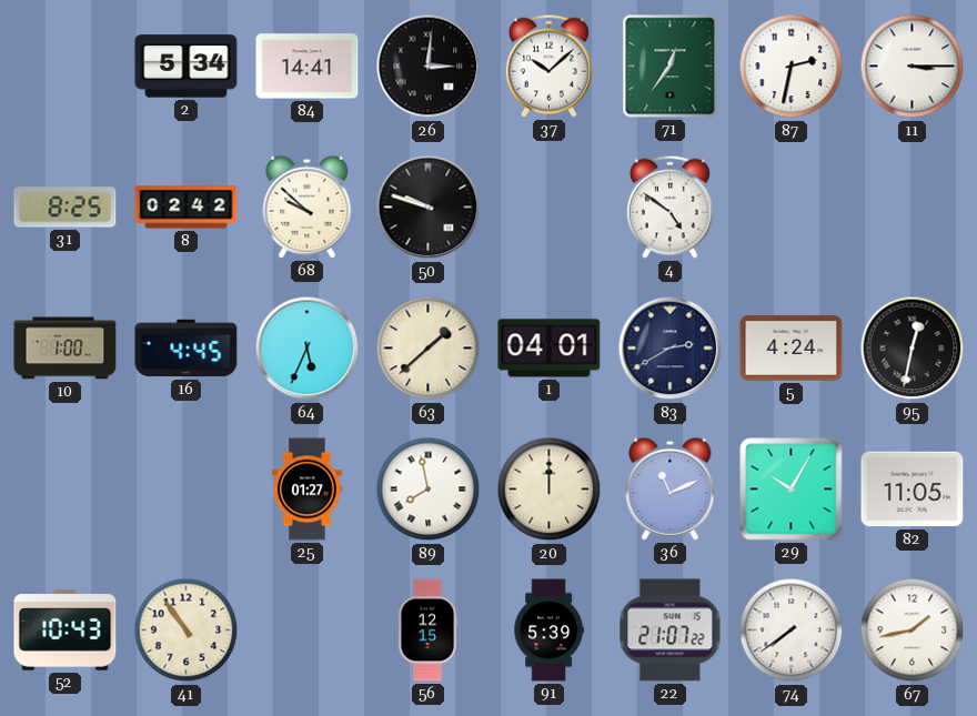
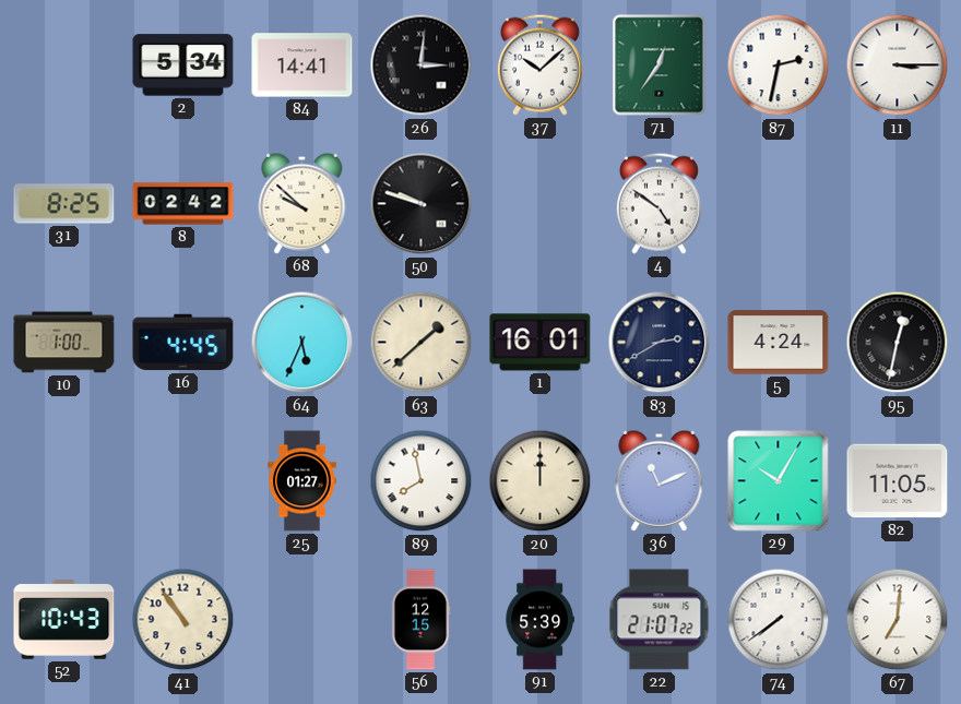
1: 04:01 -> 16:01
67: 1:43 -> 7:01
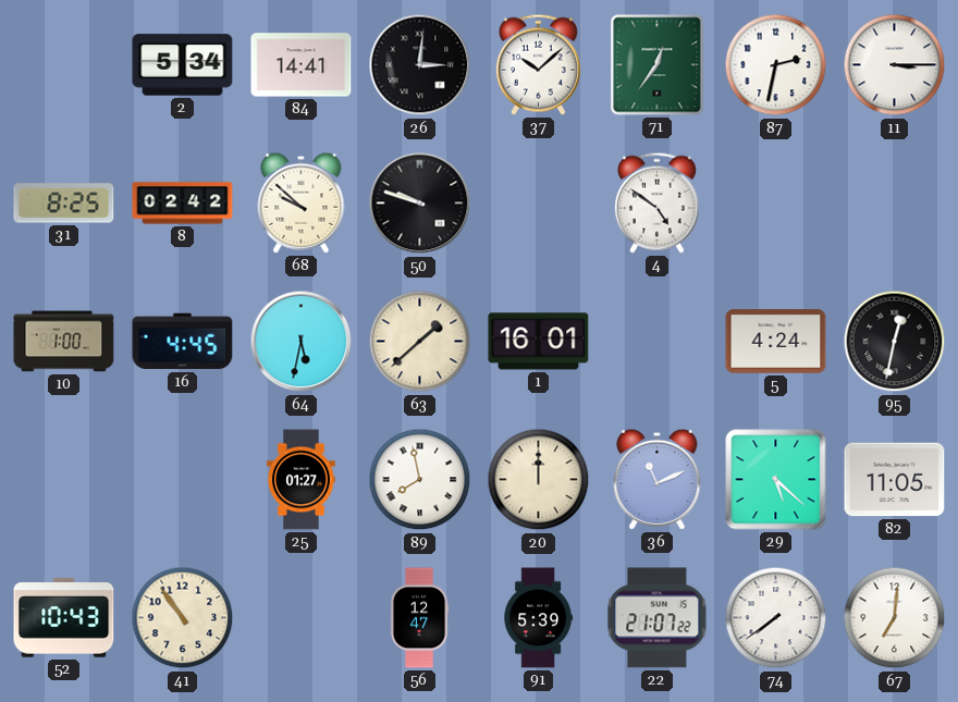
64: 5:34 -> 5:32
83: 2:40 -> none
29: 10:05 -> 5:22
56: 12:15 -> 12:47
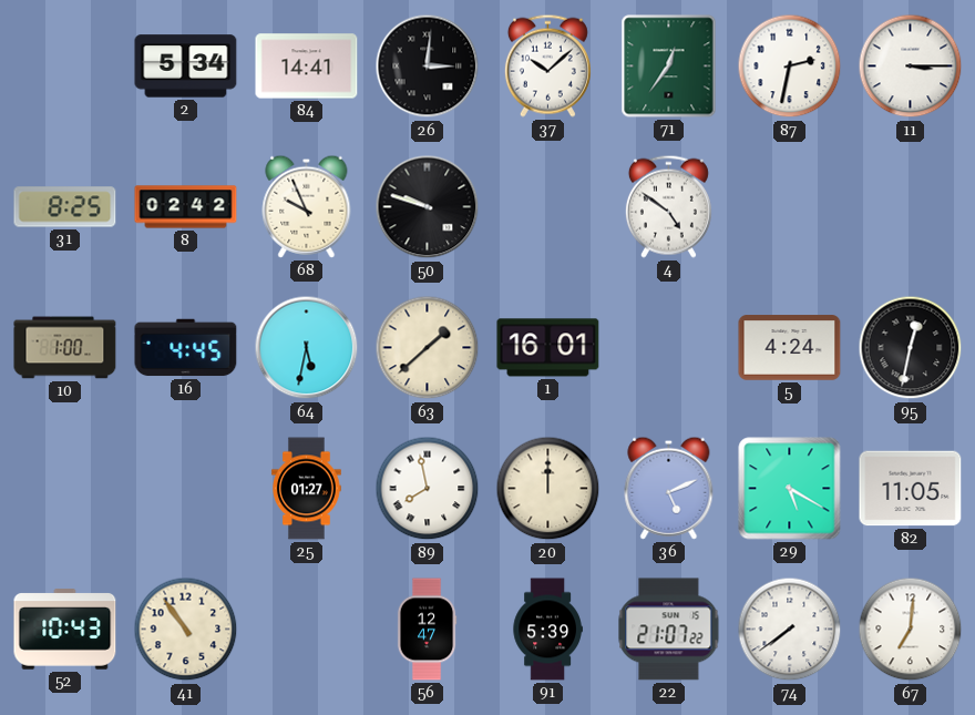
68: 9:52 -> 9:56
36: 11:11 -> 5:11
29: 5:22 -> 5:20
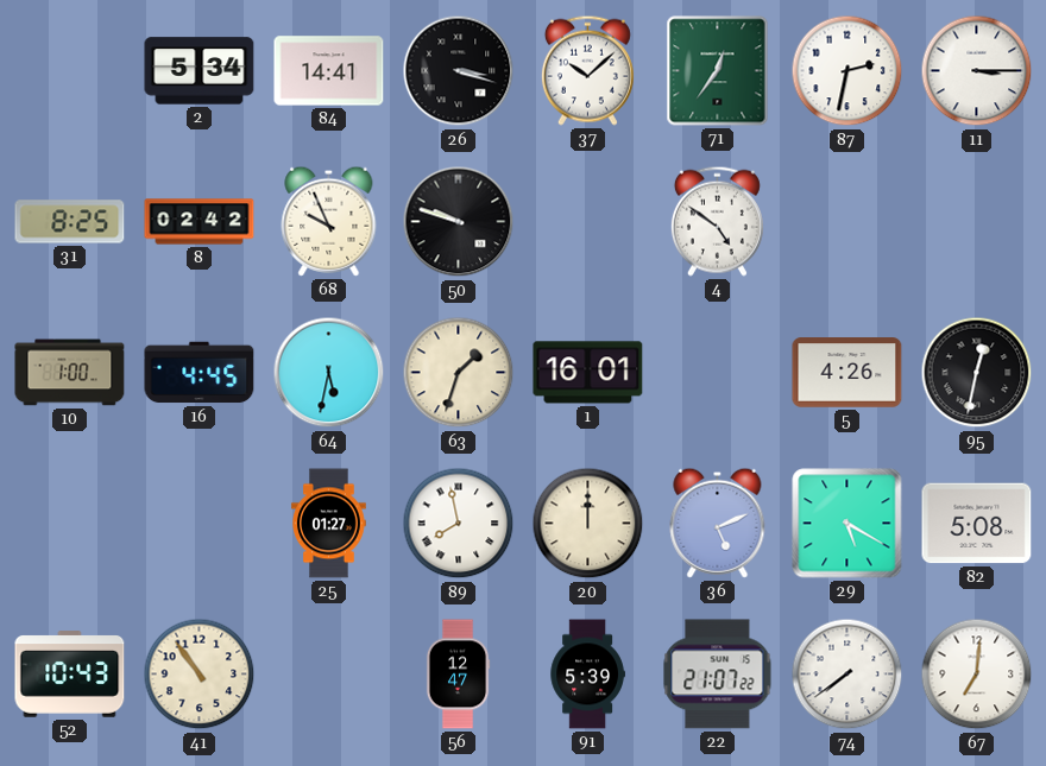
26: 3:01 -> 3:18
63: 1:38 -> 1:33
5: 4:24 -> 4:26
82: 11:05 -> 5:08
